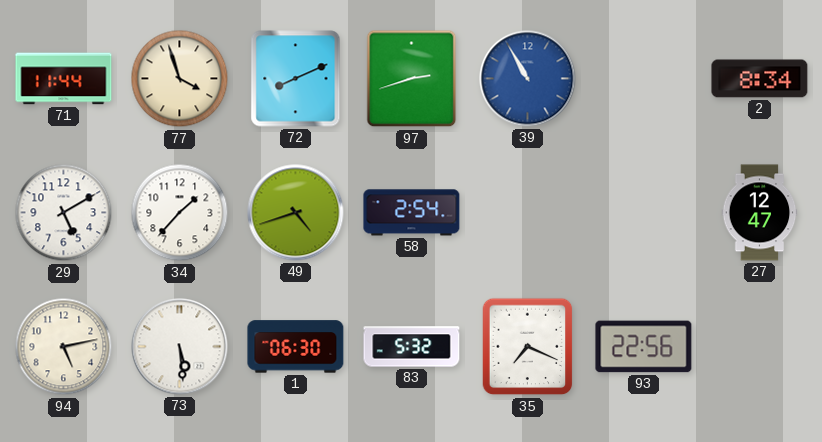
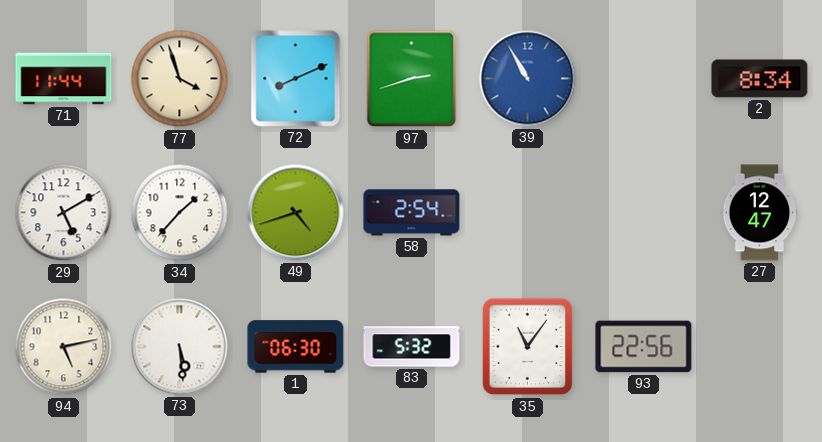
35: 7:19 -> 11:06
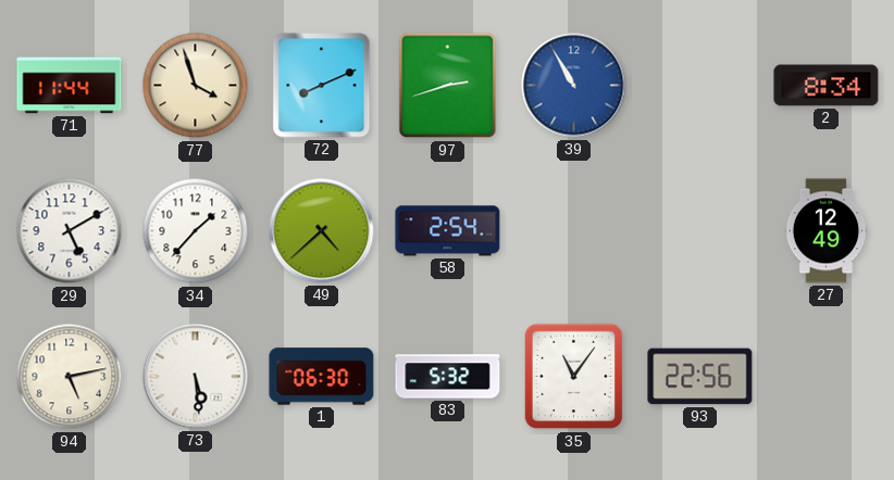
49: 4:42 -> 4:38
27: 12:47 -> 12:49
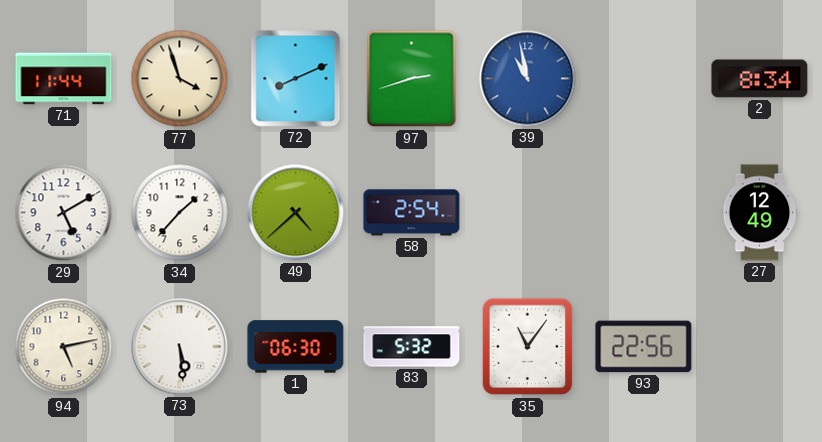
39: 10:55 -> 10:58
